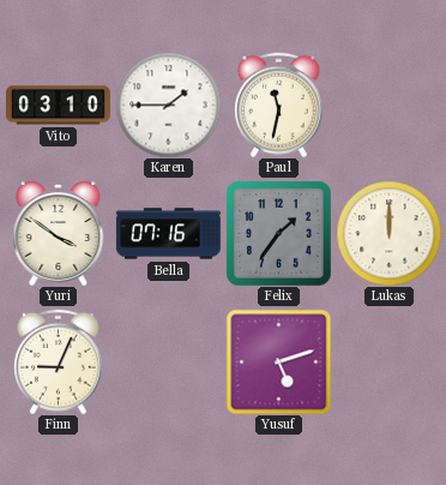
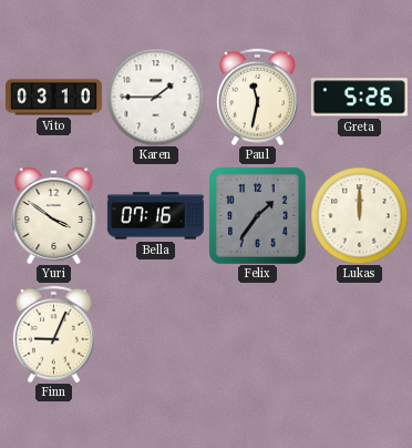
Greta: none -> 5:26
Yusuf: 5:12 -> none
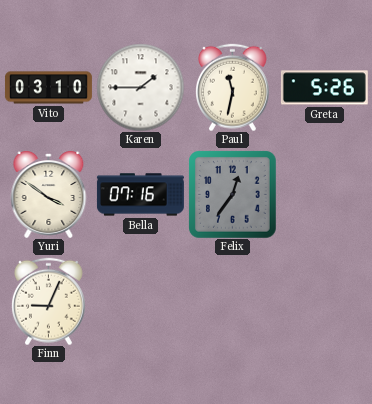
Felix: 1:36 -> 12:36
Lukas: 12:00 -> none
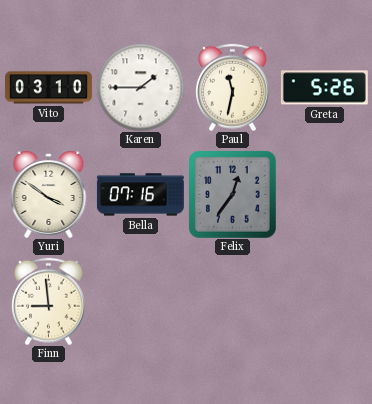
Finn: 9:04 -> 8:59
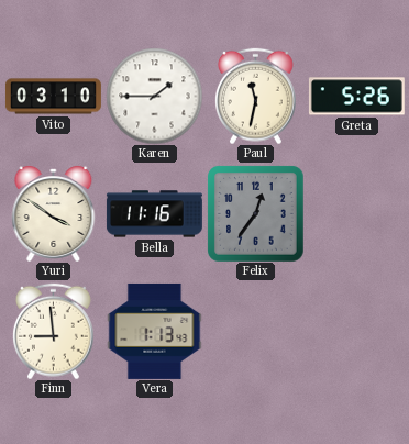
Bella: 07:16 -> 11:16
Vera: none -> 1:13
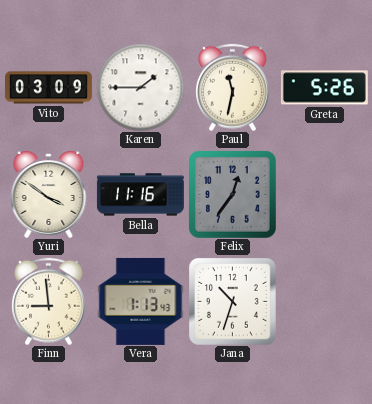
Vito: 03:10 -> 03:09
Jana: none -> 10:33
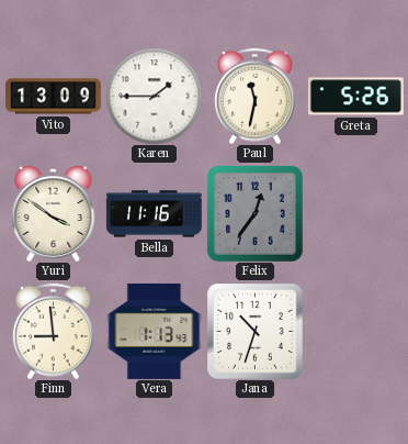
Vito: 03:09 -> 13:09
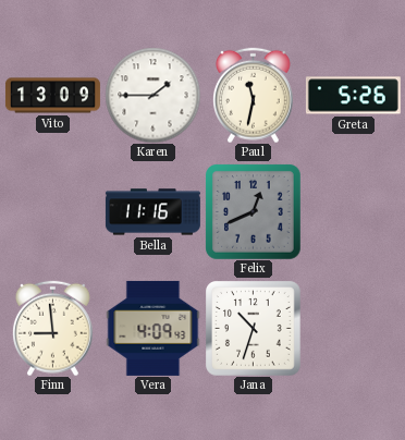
Yuri: 3:51 -> none
Felix: 12:36 -> 12:41
Vera: 1:13 -> 4:09
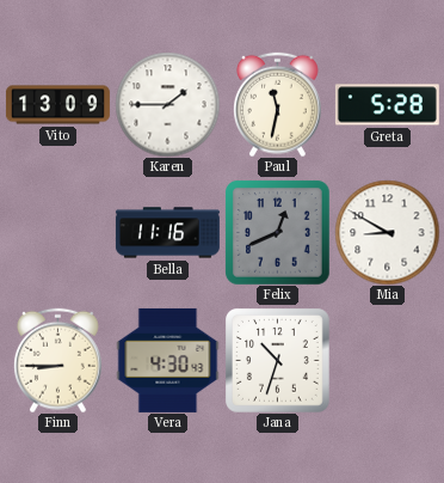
Greta: 5:26 -> 5:28
Mia: none -> 8:50
Finn: 8:59 -> 8:45
Vera: 4:09 -> 4:30
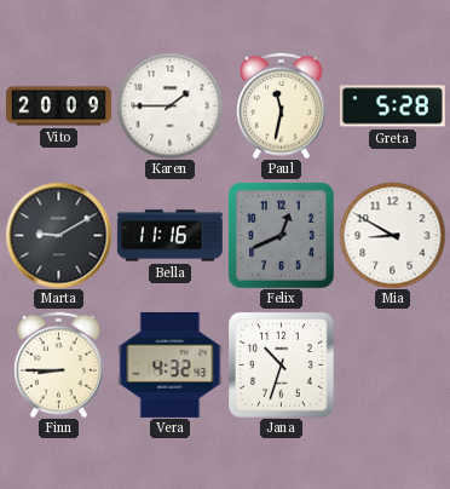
Vito: 13:09 -> 20:09
Marta: none -> 9:10
Vera: 4:30 -> 4:32
